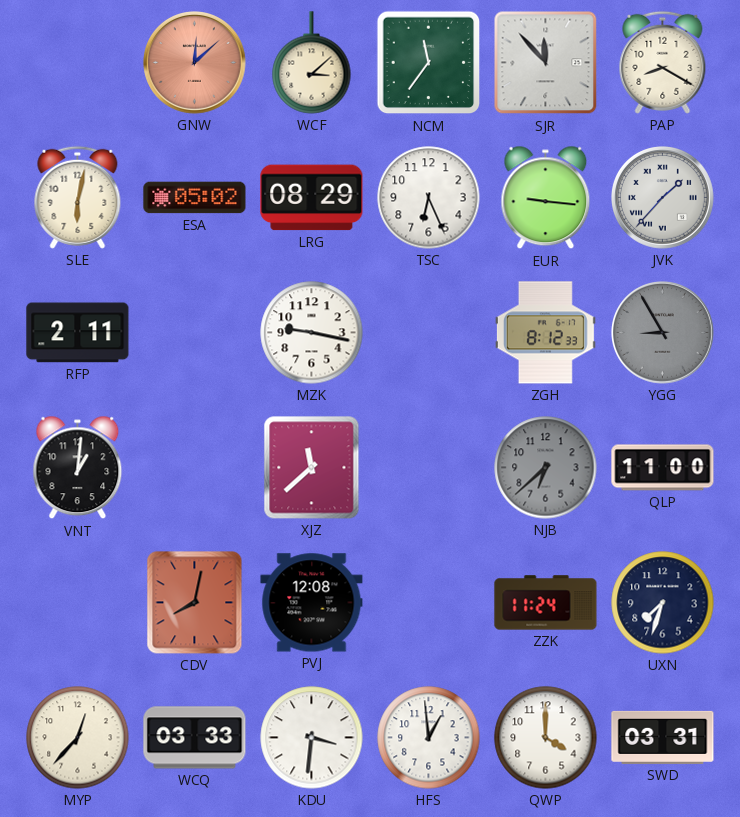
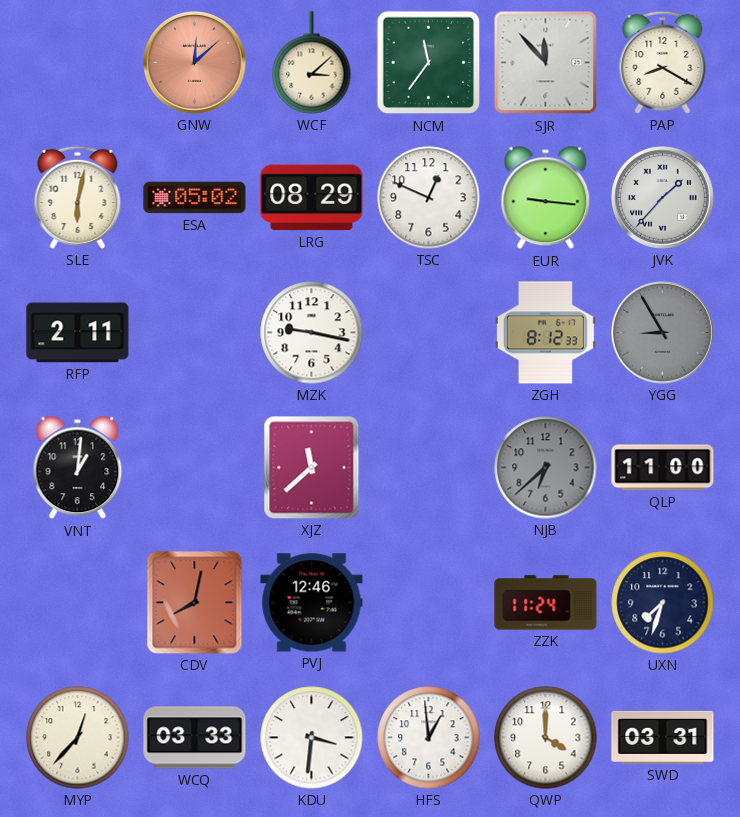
TSC: 6:26 -> 12:49
PVJ: 12:08 -> 12:46
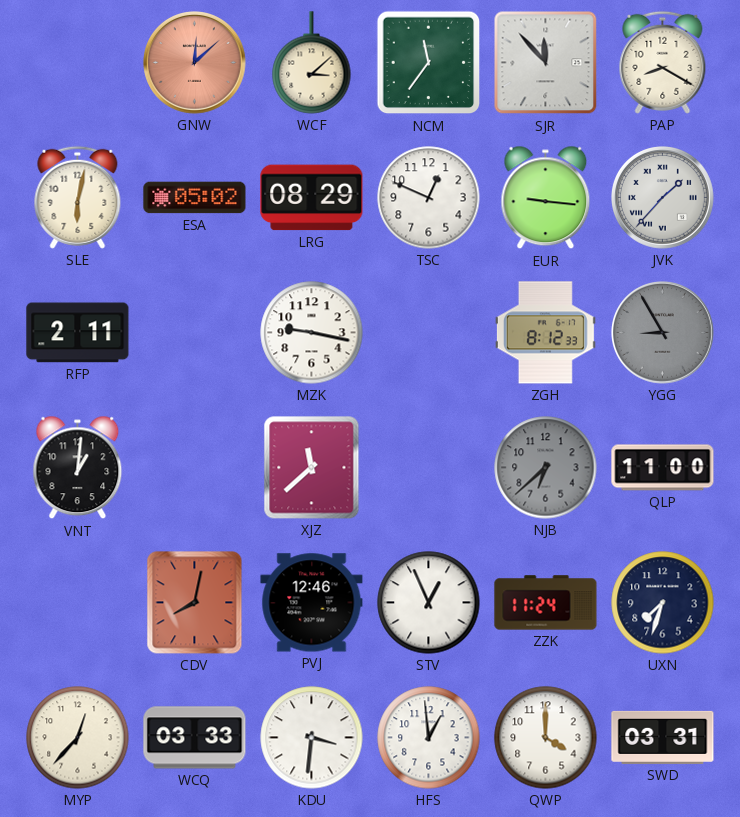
STV: none -> 12:56
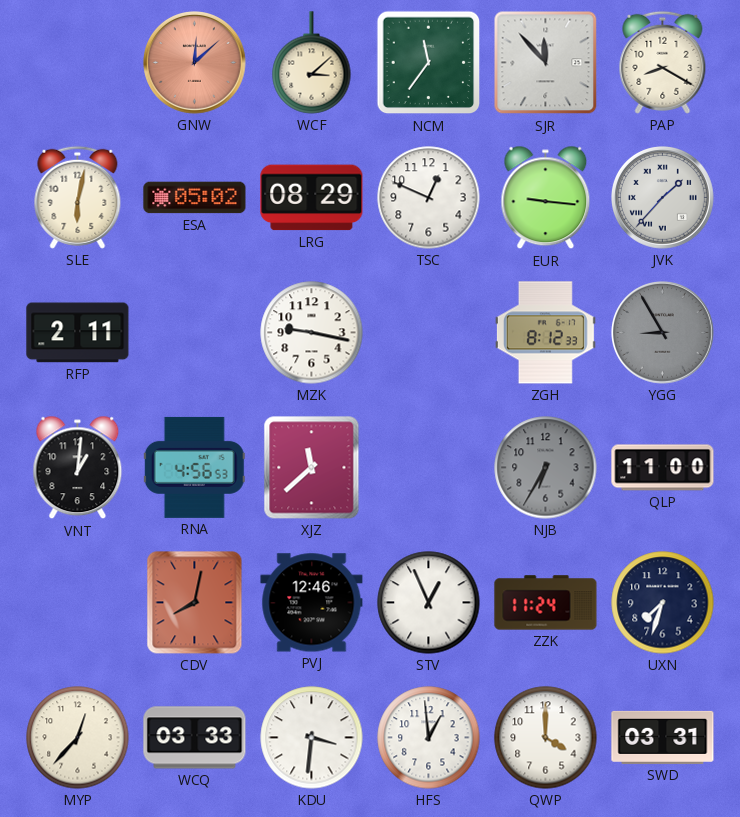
RNA: none -> 4:56
NJB: 6:38 -> 6:35
